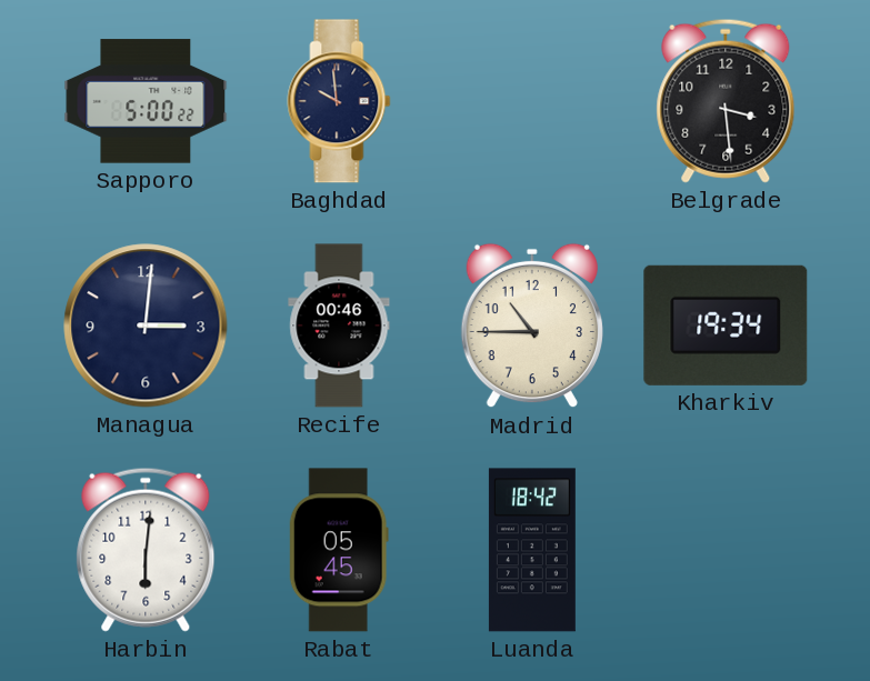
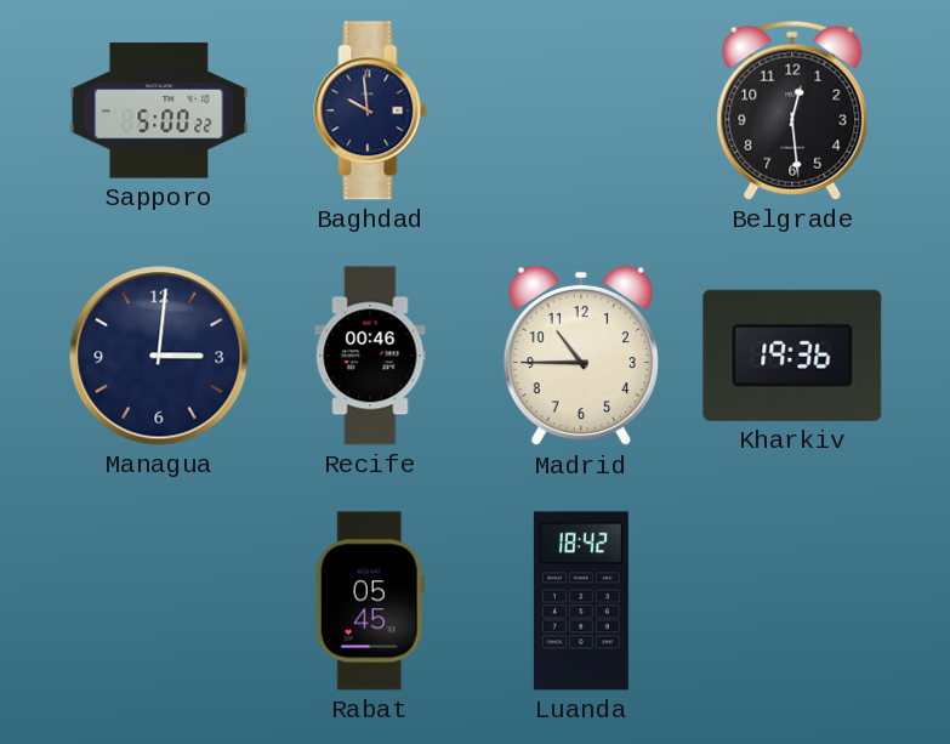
Belgrade: 3:29 -> 12:29
Kharkiv: 19:34 -> 19:36
Harbin: 6:01 -> none
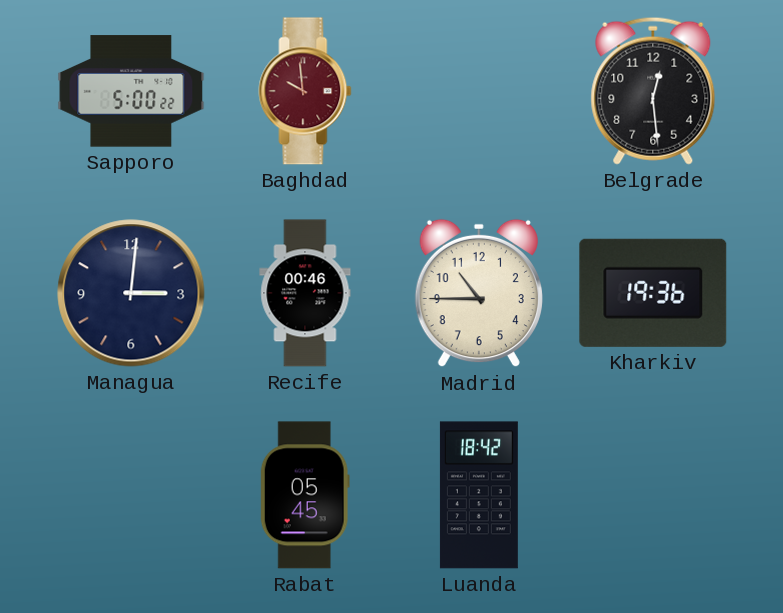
Baghdad dial: navy -> burgundy
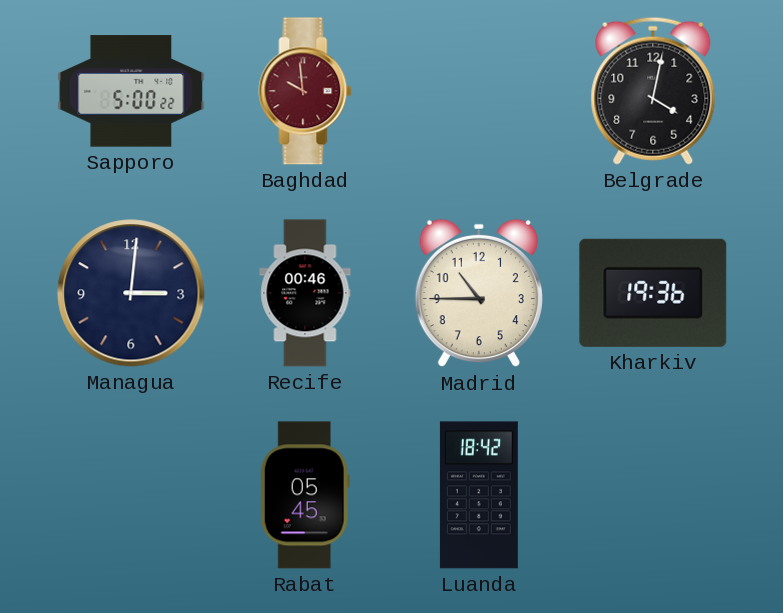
Belgrade: 12:29 -> 4:02
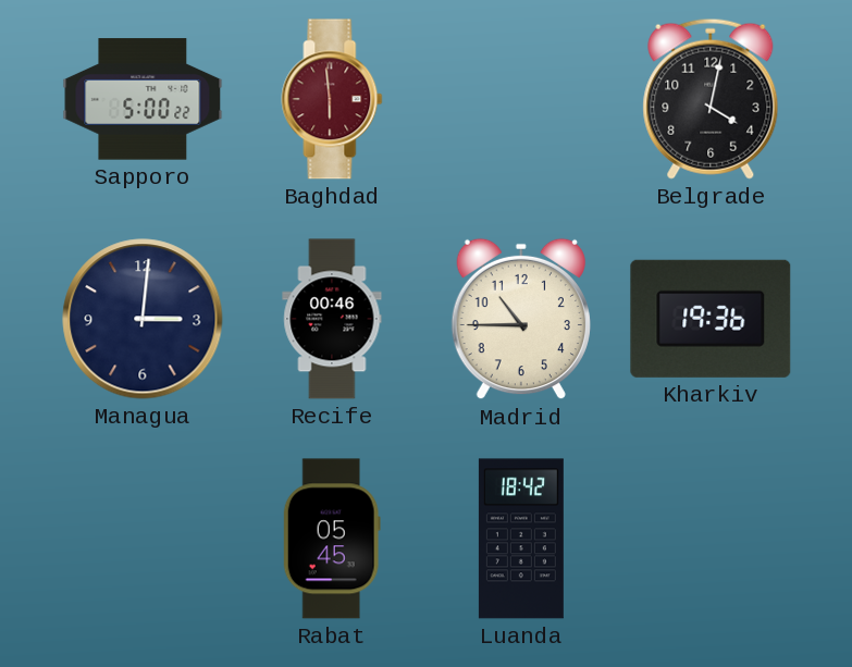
Baghdad: 9:59 -> 5:59
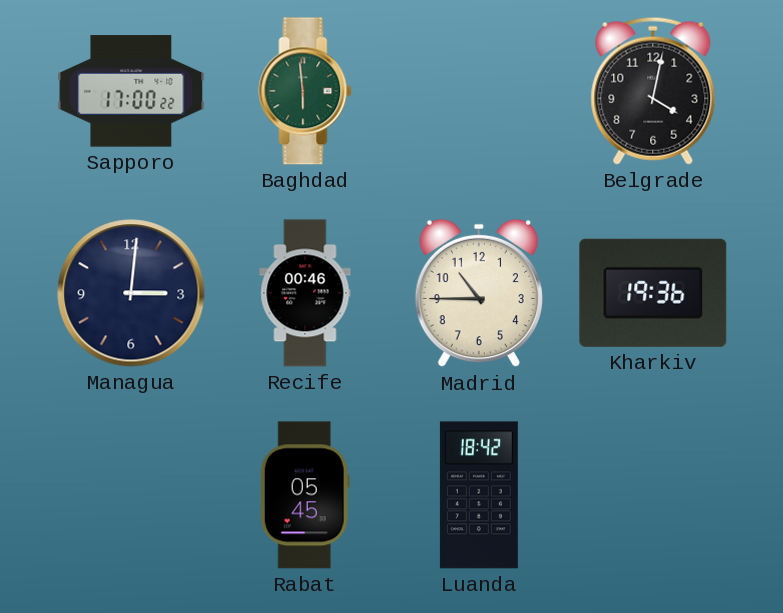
Sapporo: 5:00 -> 17:00
Baghdad dial: burgundy -> green
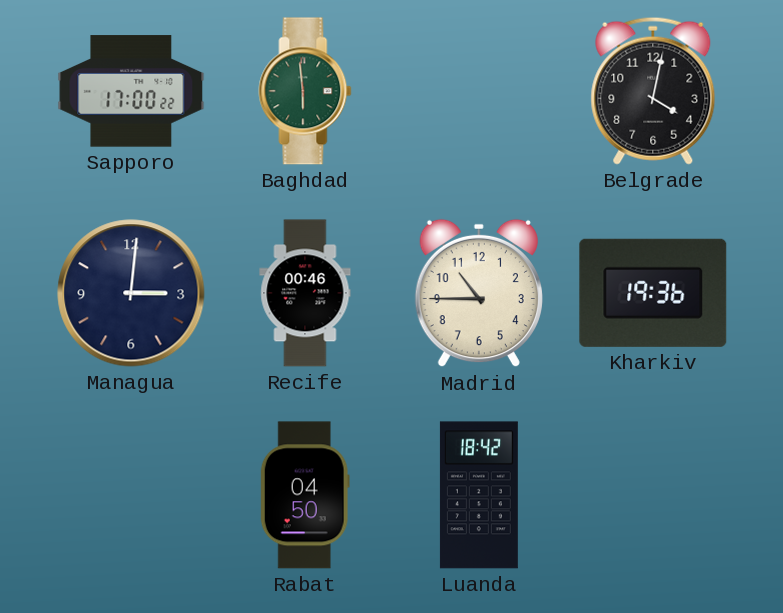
Rabat: 05:45 -> 04:50
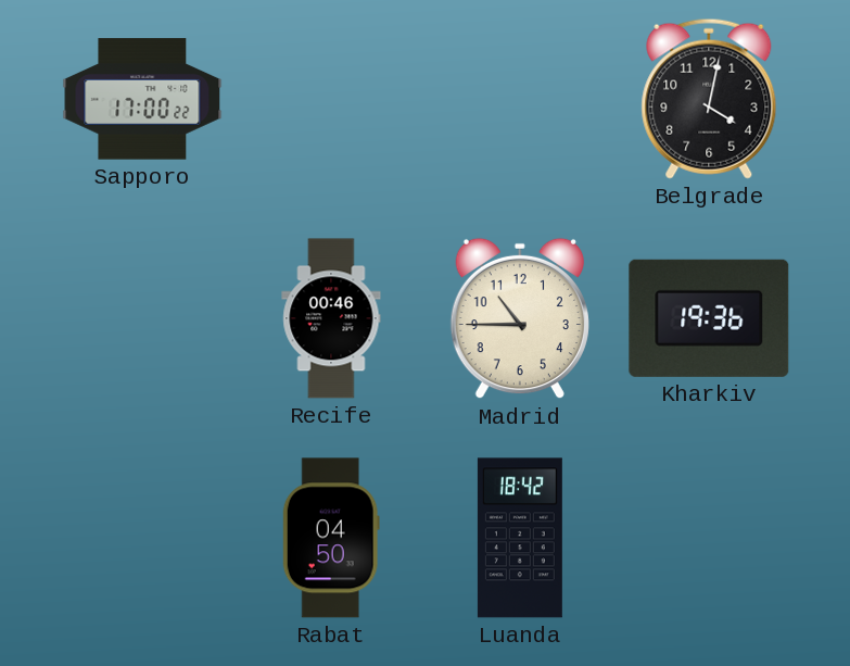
Baghdad: 5:59 -> none
Managua: 3:01 -> none
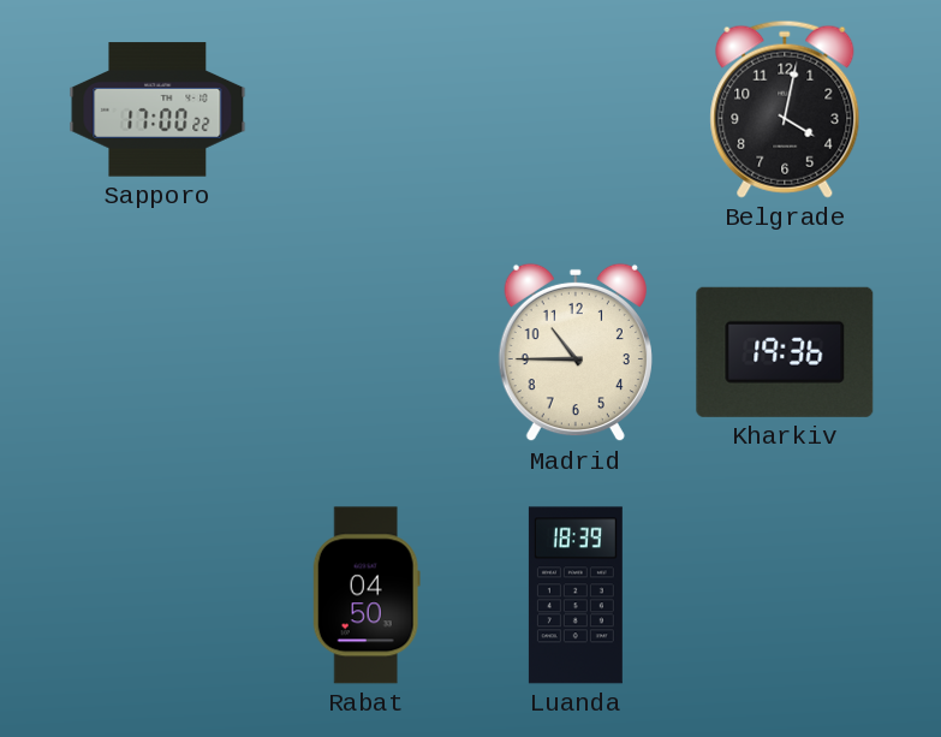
Recife: 00:46 -> none
Luanda: 18:42 -> 18:39
